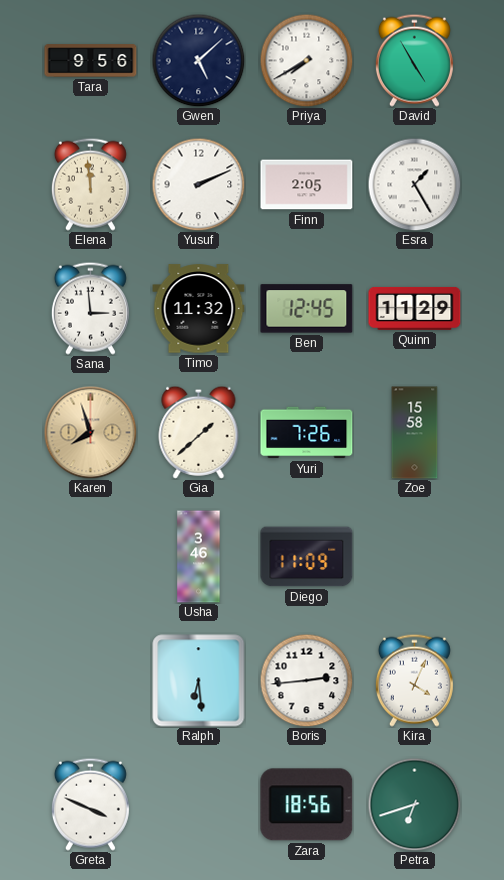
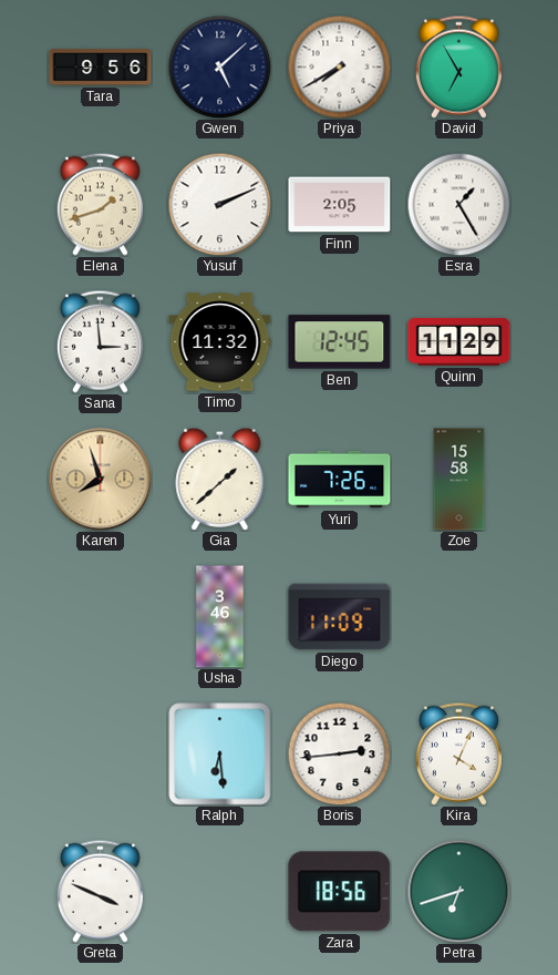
David: 4:55 -> 6:55
Elena: 11:59 -> 1:42
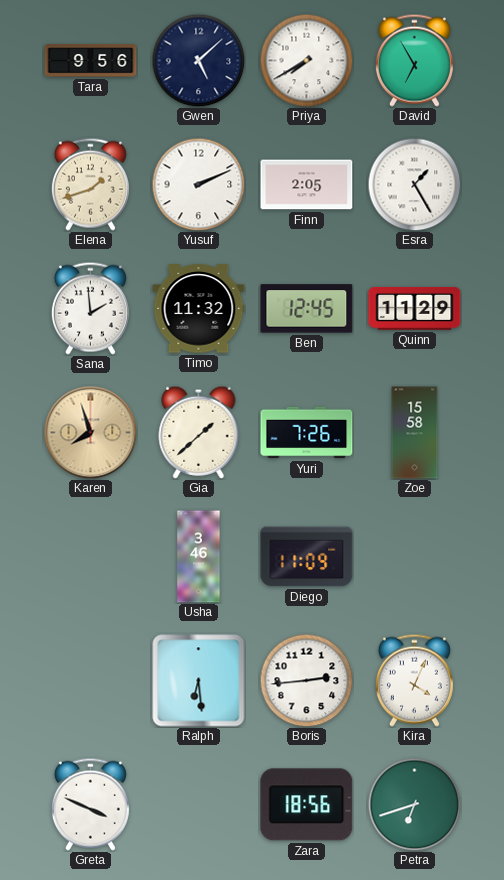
Sana: 2:59 -> 1:59
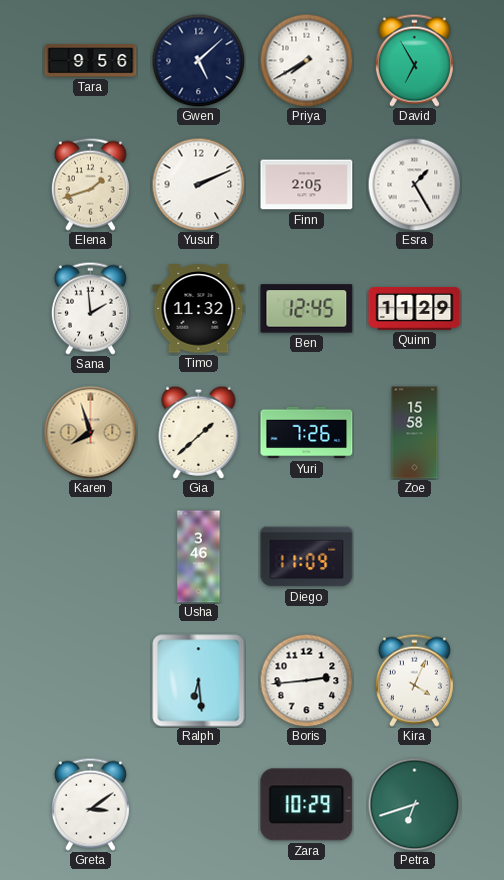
Greta: 3:49 -> 3:09
Zara: 18:56 -> 10:29
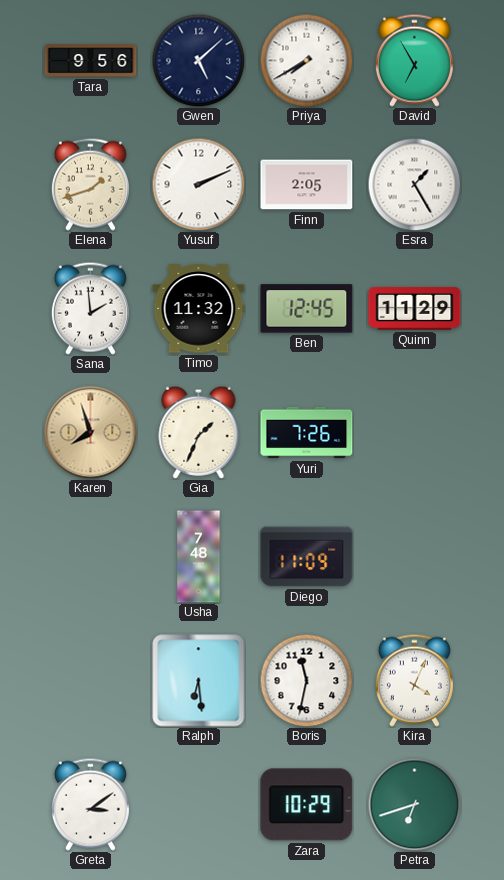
Gia: 1:38 -> 1:34
Zoe: 15:58 -> none
Usha: 3:46 -> 7:48
Boris: 2:44 -> 11:32
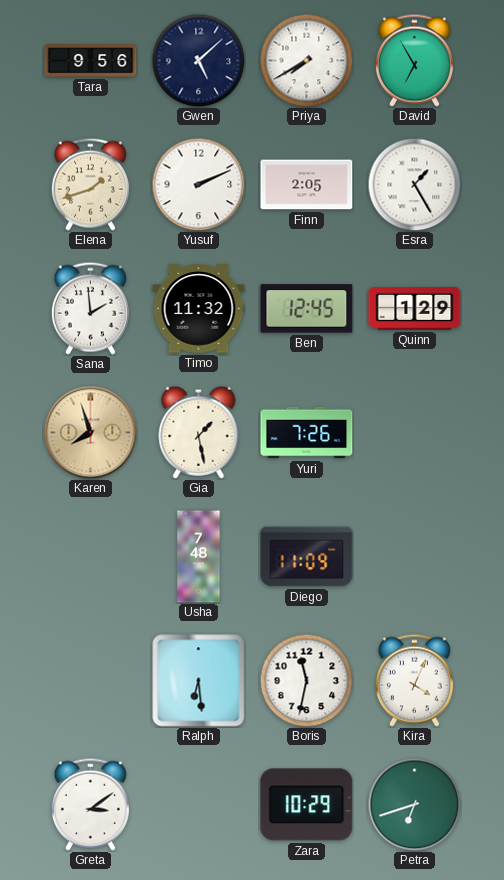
Quinn: 11:29 -> 1:29
Gia: 1:34 -> 1:28
